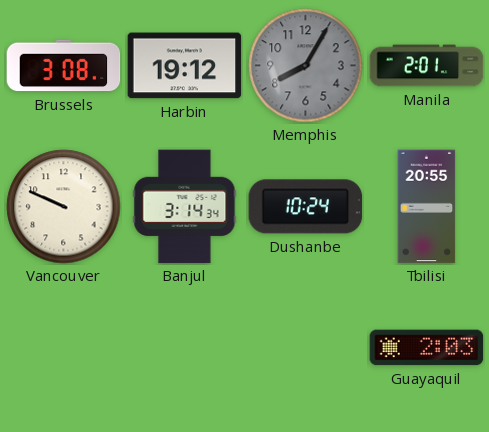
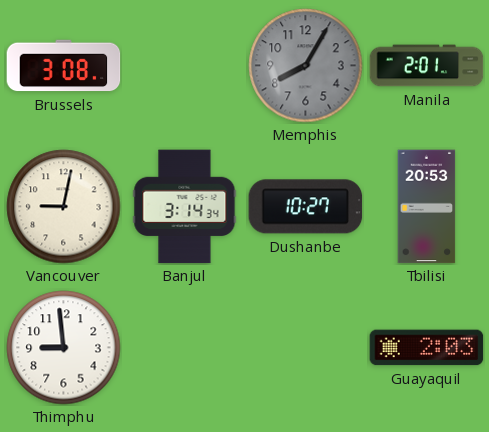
Harbin: 19:12 -> none
Vancouver: 9:49 -> 9:02
Dushanbe: 10:24 -> 10:27
Tbilisi: 20:55 -> 20:53
Thimphu: none -> 8:59
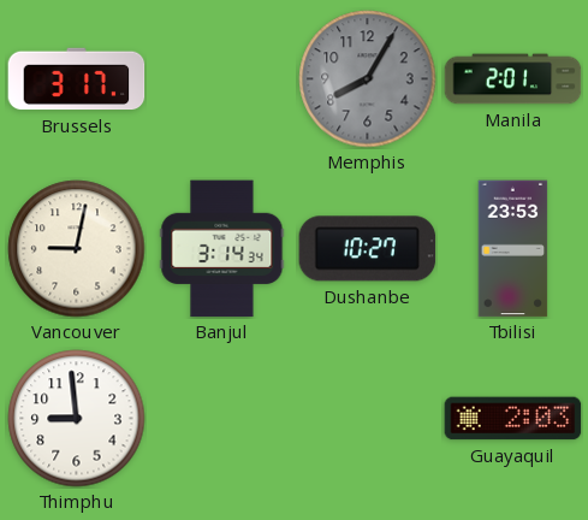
Brussels: 3:08 -> 3:17
Tbilisi: 20:53 -> 23:53
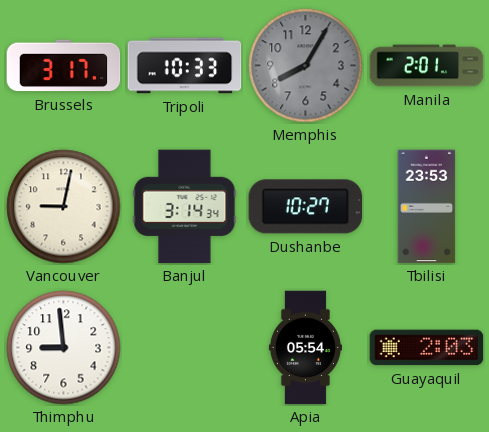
Tripoli: none -> 10:33
Apia: none -> 05:54
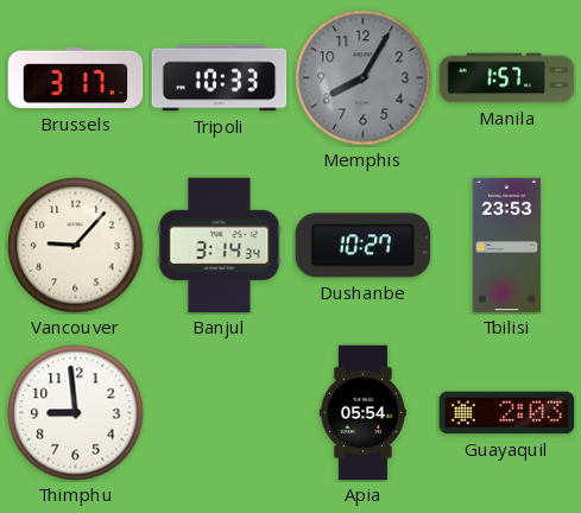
Manila: 2:01 -> 1:57
Vancouver: 9:02 -> 9:07
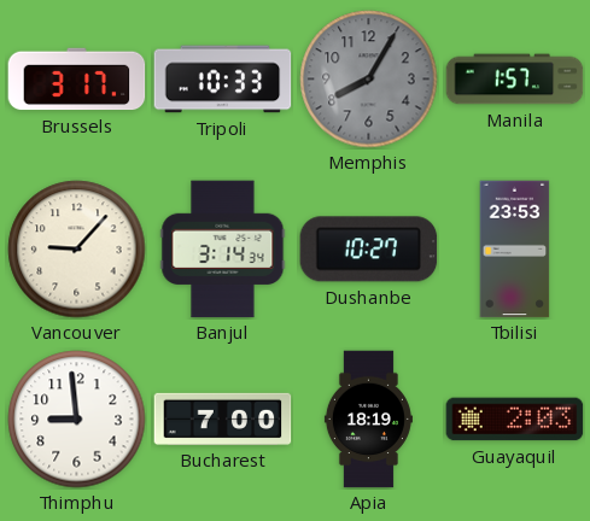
Bucharest: none -> 7:00
Apia: 05:54 -> 18:19
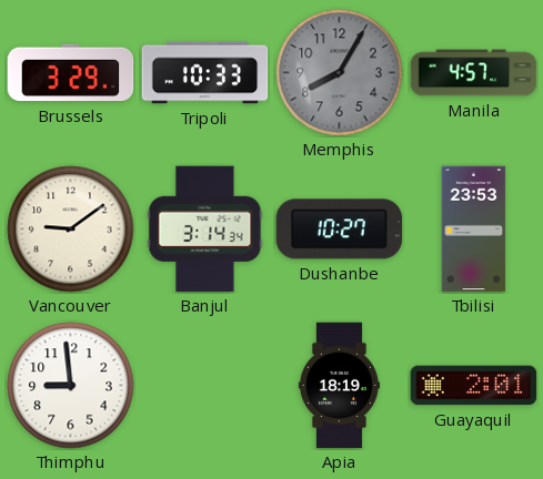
Brussels: 3:17 -> 3:29
Manila: 1:57 -> 4:57
Vancouver: 9:07 -> 9:09
Bucharest: 7:00 -> none
Guayaquil: 2:03 -> 2:01
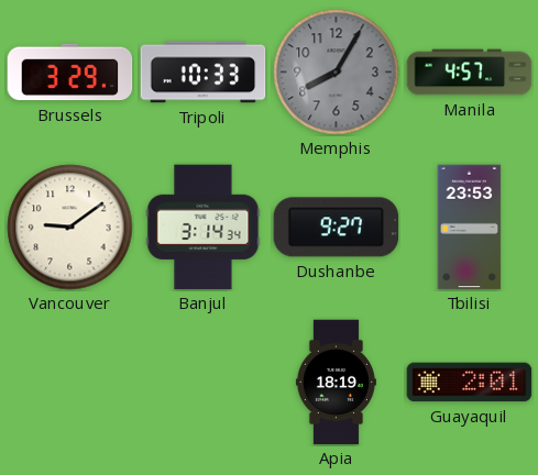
Dushanbe: 10:27 -> 9:27
Thimphu: 8:59 -> none
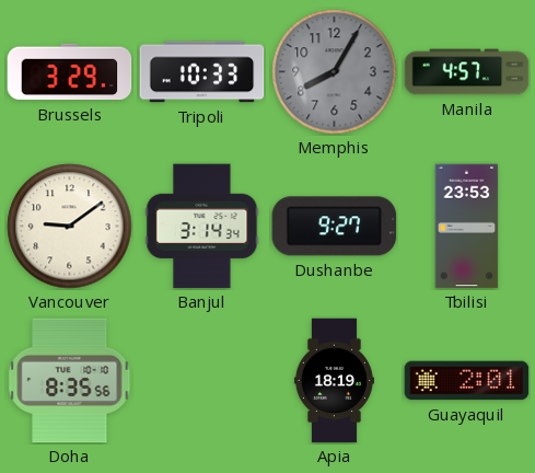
Doha: none -> 8:35
